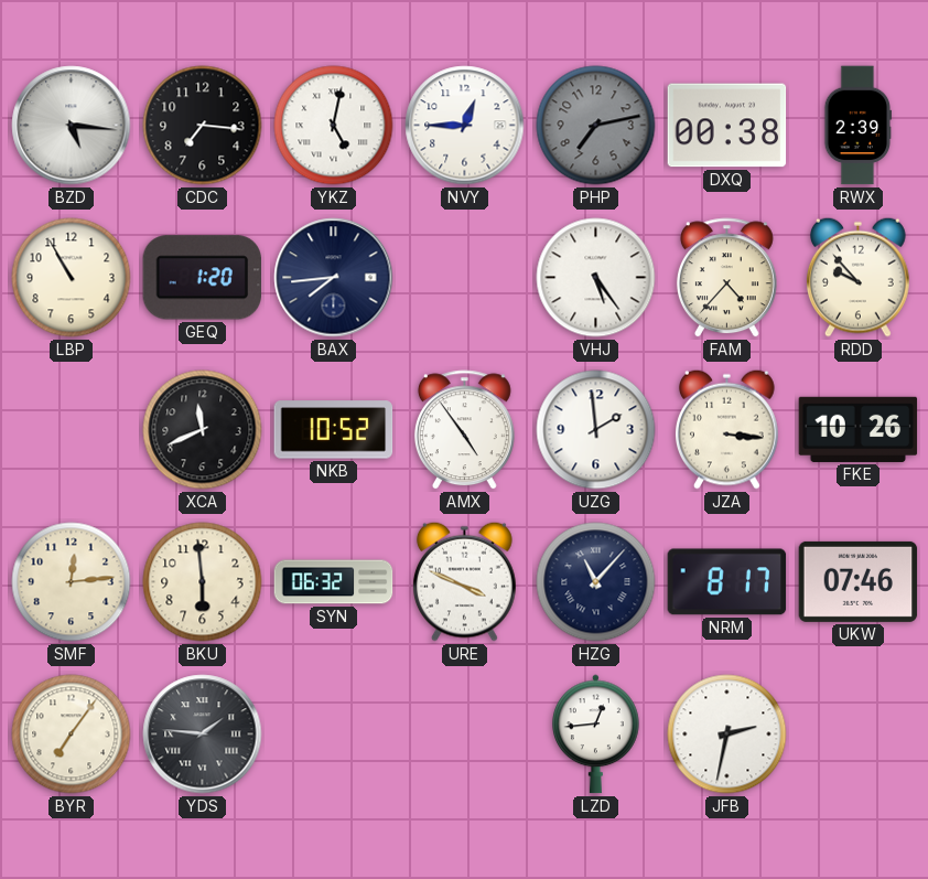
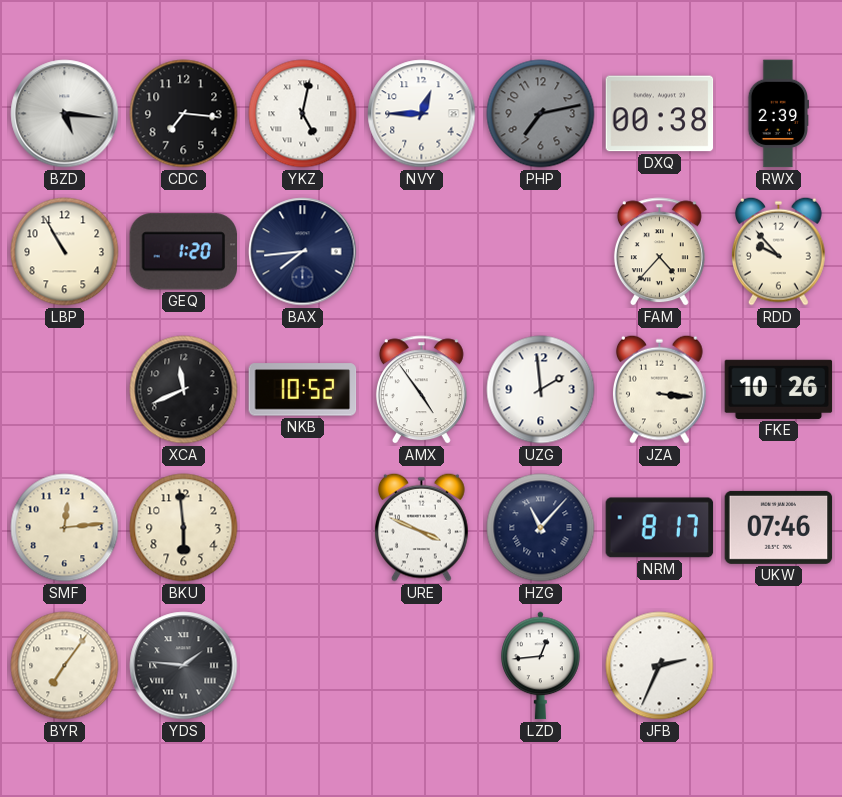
VHJ: 5:24 -> none
SYN: 06:32 -> none
JFB: 2:32 -> 2:34
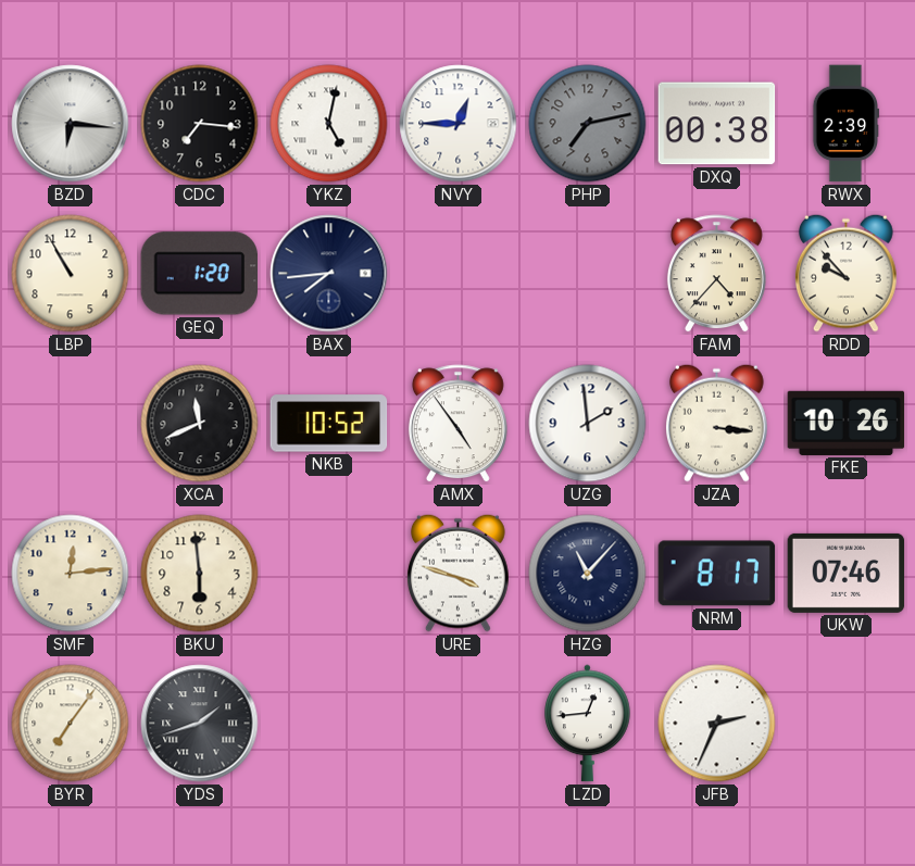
BZD: 5:16 -> 6:16
URE: 3:49 -> 3:48
YDS: 1:46 -> 1:42
